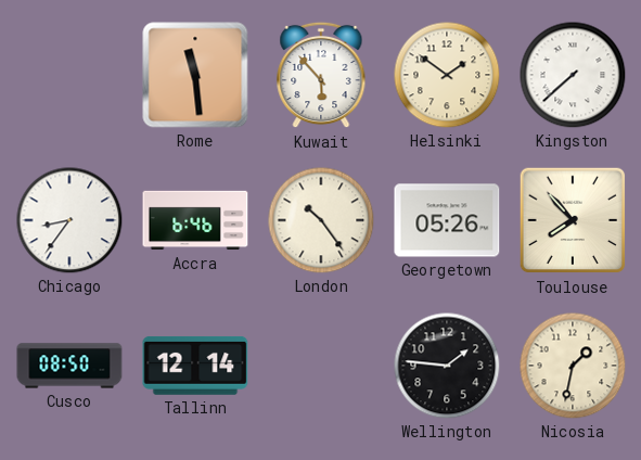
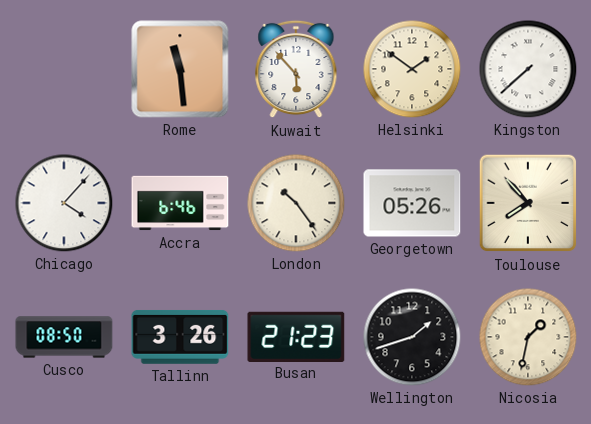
Chicago: 8:36 -> 4:07
Tallinn: 12:14 -> 3:26
Busan: none -> 21:23
Wellington: 1:46 -> 1:42
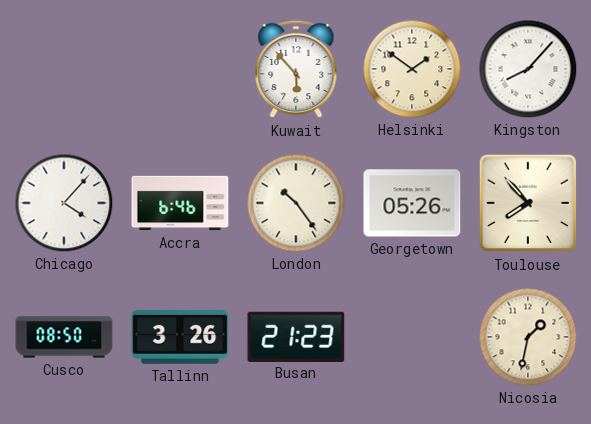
Rome: 11:29 -> none
Kingston: 7:38 -> 8:07
Wellington: 1:42 -> none
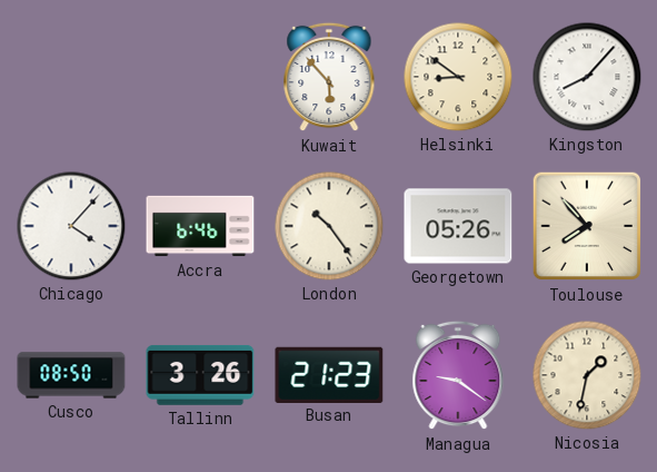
Helsinki: 1:51 -> 8:51
Managua: none -> 9:21
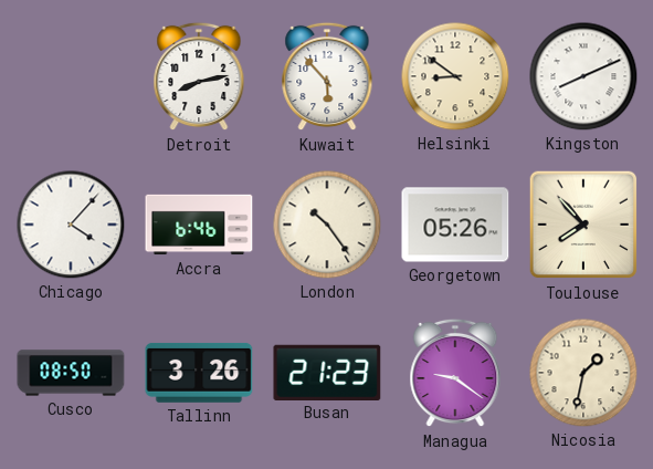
Detroit: none -> 8:13
Kingston: 8:07 -> 8:11
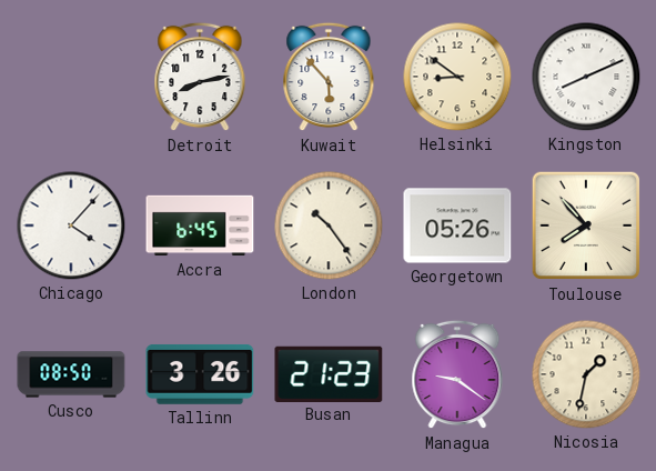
Accra: 6:46 -> 6:45
